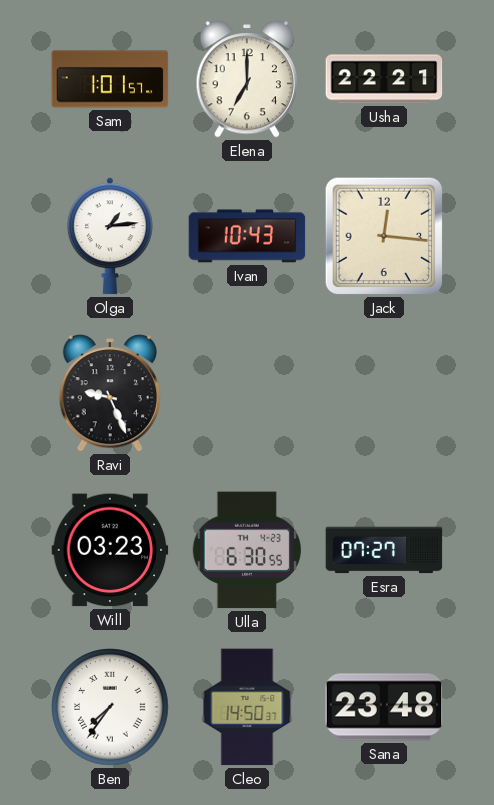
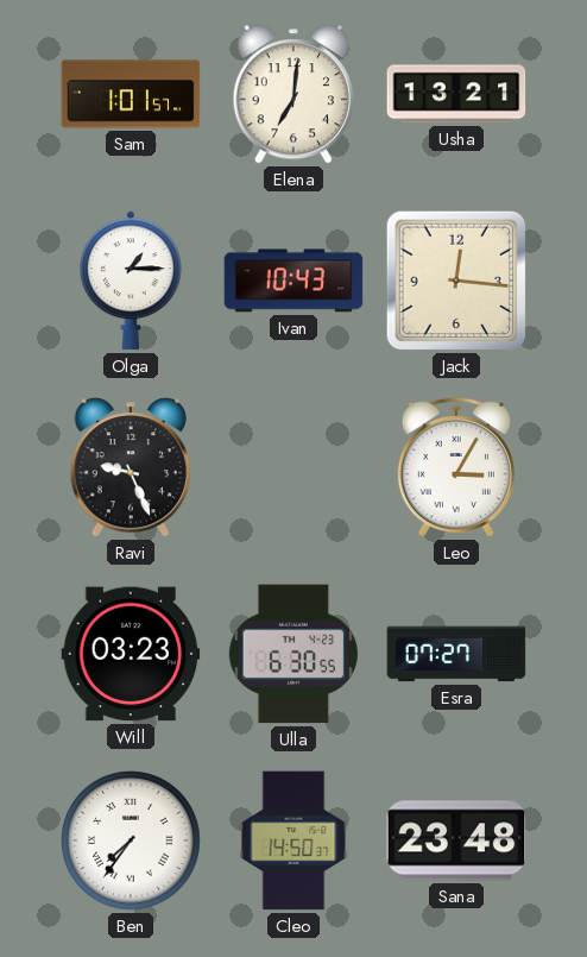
Elena: 7:00 -> 7:01
Usha: 22:21 -> 13:21
Olga: 1:14 -> 1:15
Leo: none -> 3:05
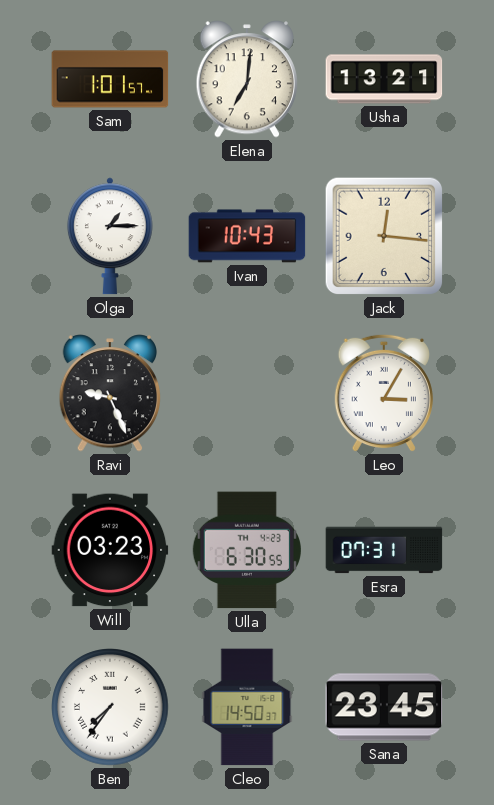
Esra: 07:27 -> 07:31
Sana: 23:48 -> 23:45
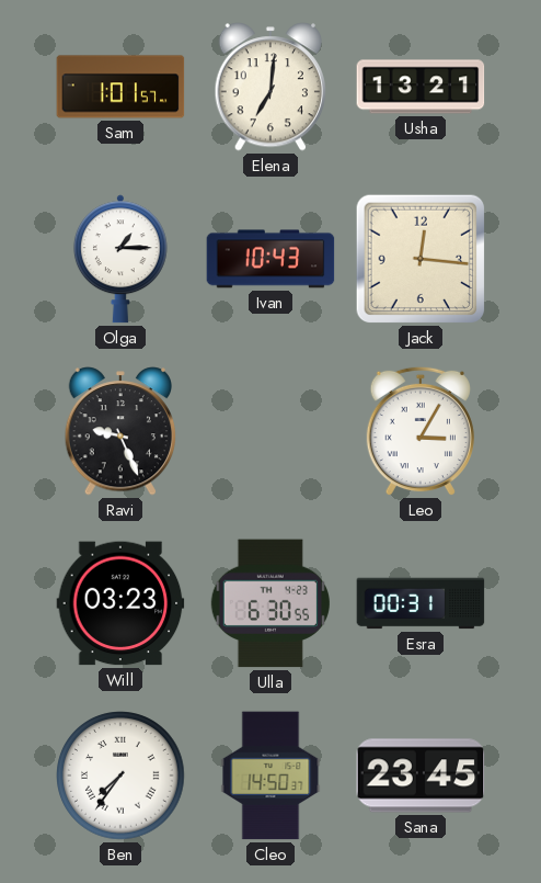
Esra: 07:31 -> 00:31
